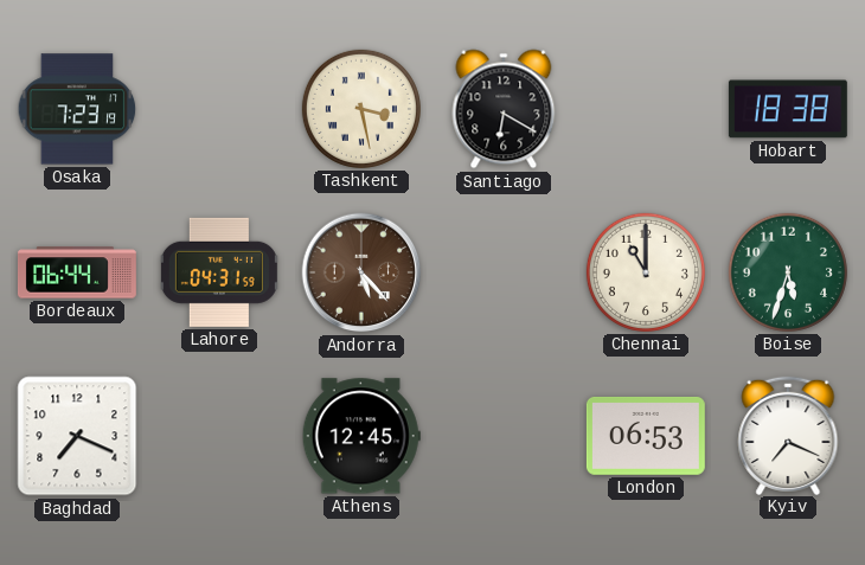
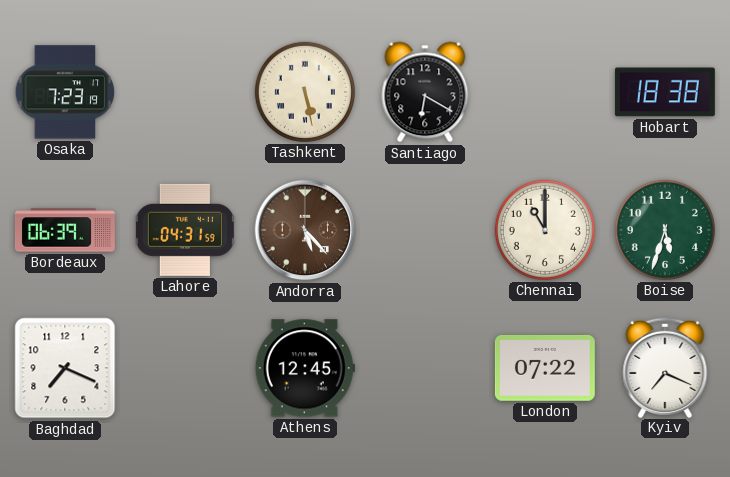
Tashkent: 3:28 -> 5:28
Bordeaux: 06:44 -> 06:39
London: 06:53 -> 07:22
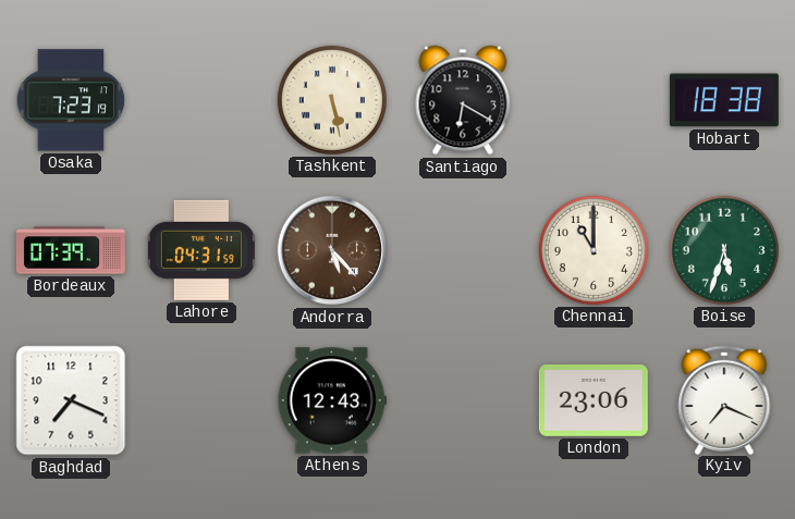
Bordeaux: 06:39 -> 07:39
Athens: 12:45 -> 12:43
London: 07:22 -> 23:06
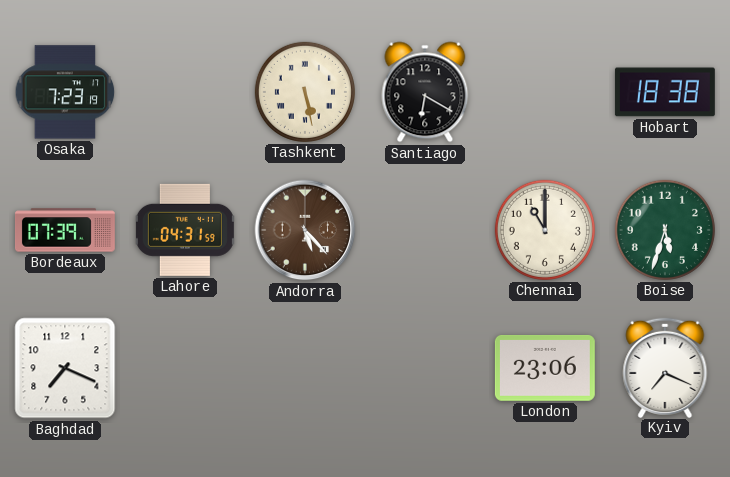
Athens: 12:43 -> none
